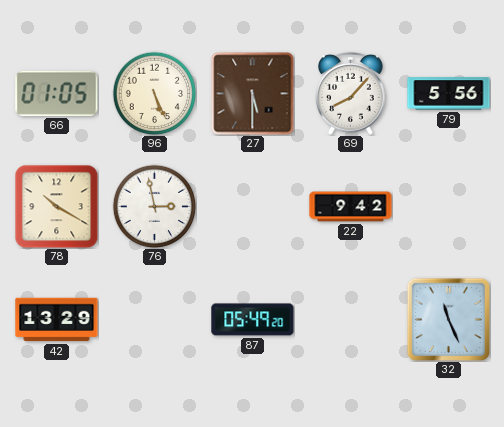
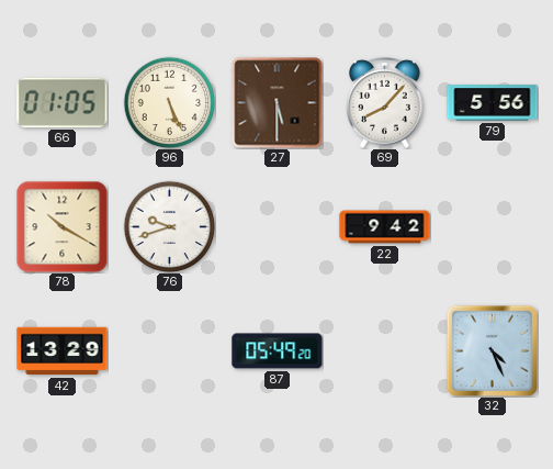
76: 2:58 -> 9:42
32: 11:26 -> 4:26
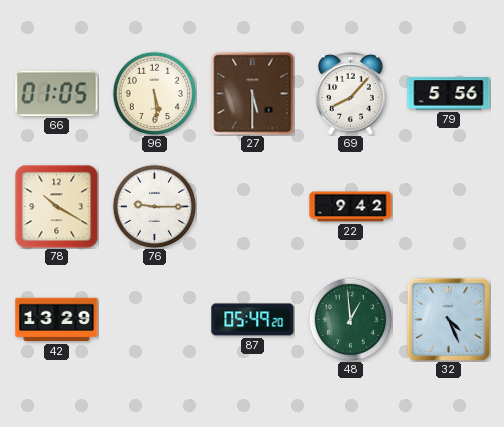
96: 5:26 -> 5:29
76: 9:42 -> 9:15
48: none -> 12:59
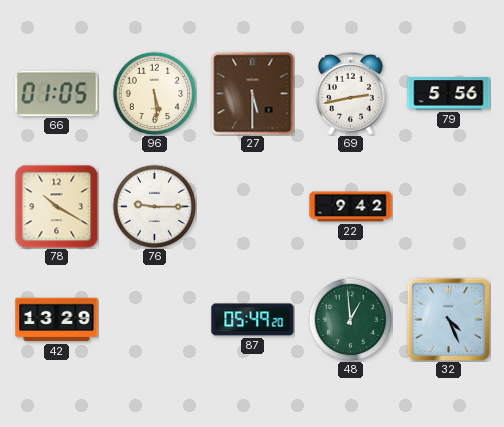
69: 8:07 -> 2:43
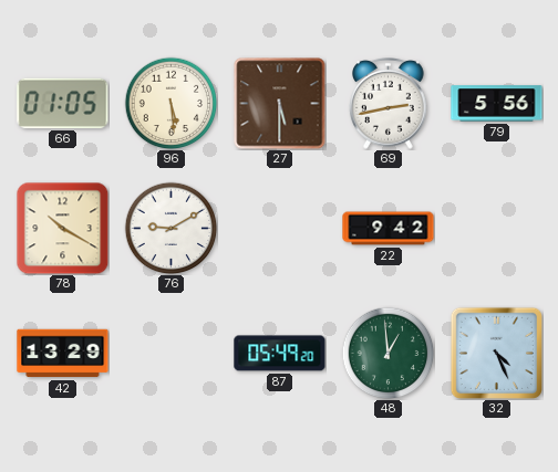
76: 9:15 -> 9:10
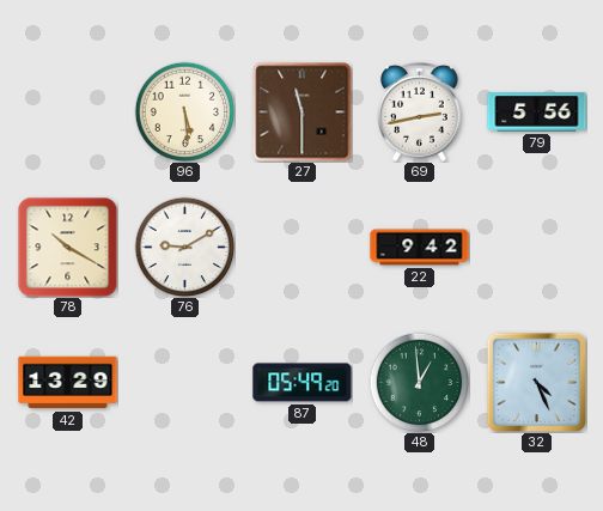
66: 01:05 -> none
27: 5:30 -> 11:30
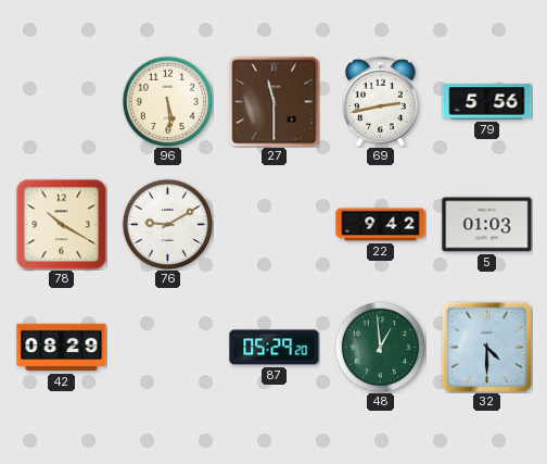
5: none -> 01:03
42: 13:29 -> 08:29
87: 05:49 -> 05:29
32: 4:26 -> 4:30
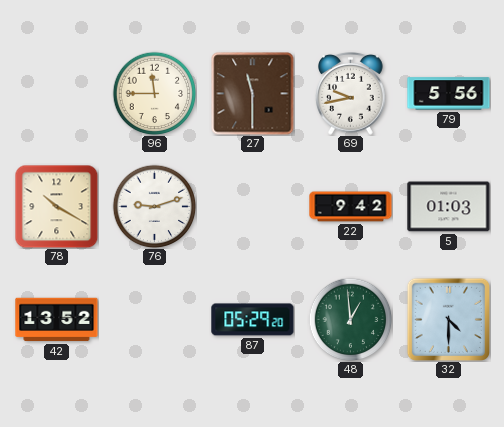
96: 5:29 -> 11:45
69: 2:43 -> 9:43
76: 9:10 -> 9:12
42: 08:29 -> 13:52
